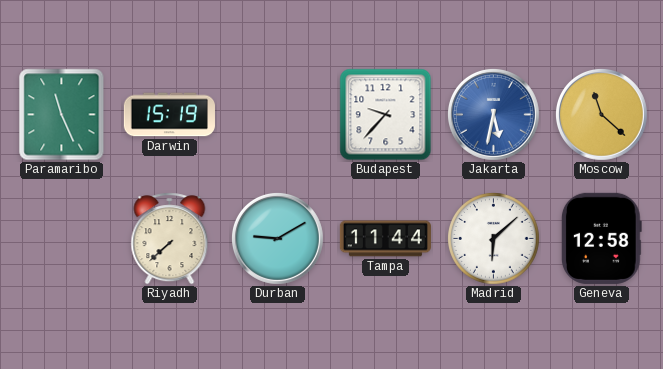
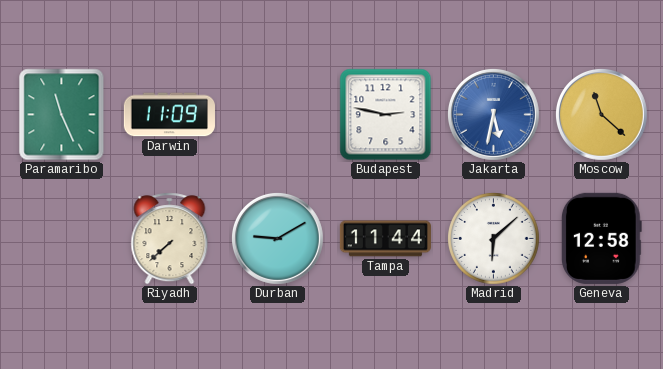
Darwin: 15:19 -> 11:09
Budapest: 9:37 -> 2:47
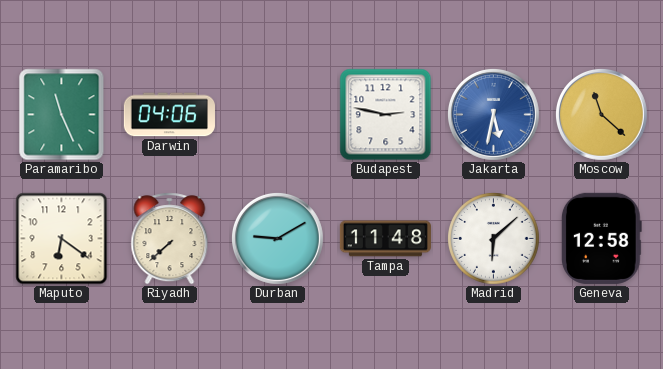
Darwin: 11:09 -> 04:06
Maputo: none -> 6:21
Tampa: 11:44 -> 11:48
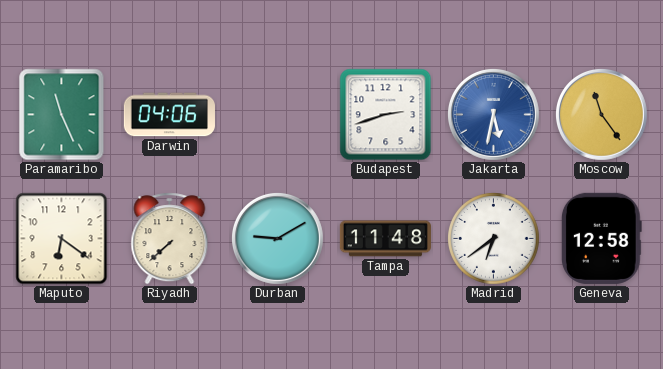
Budapest: 2:47 -> 2:42
Moscow: 11:22 -> 11:24
Madrid: 6:08 -> 6:39
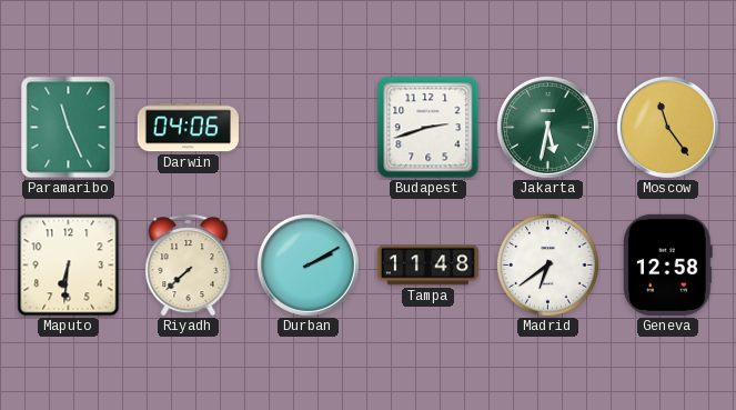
Jakarta dial: blue -> green
Maputo: 6:21 -> 6:31
Durban: 9:10 -> 2:10
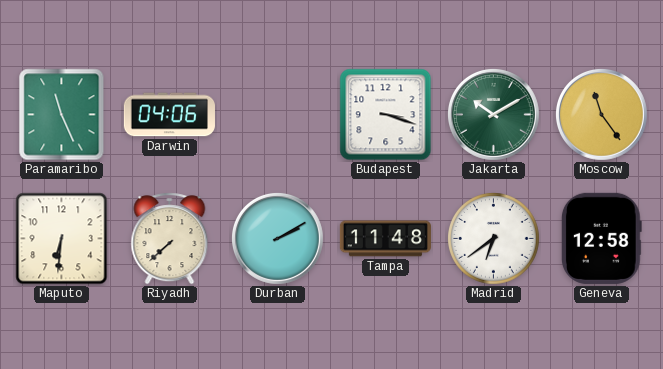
Budapest: 2:42 -> 3:18
Jakarta: 5:32 -> 10:10
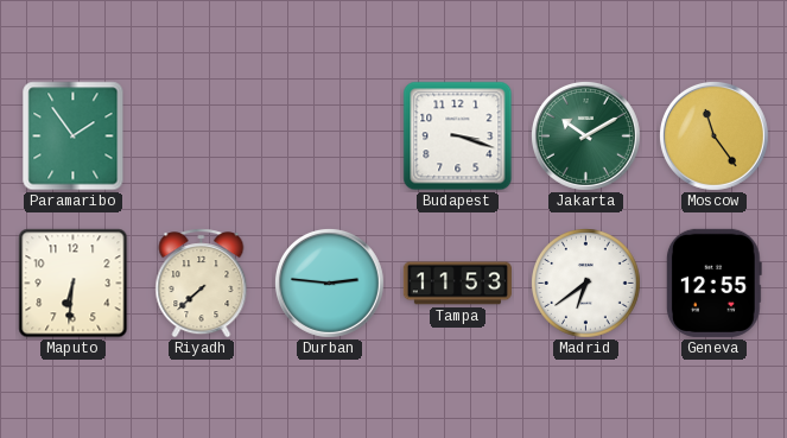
Paramaribo: 11:26 -> 1:54
Darwin: 04:06 -> none
Durban: 2:10 -> 2:46
Tampa: 11:48 -> 11:53
Geneva: 12:58 -> 12:55
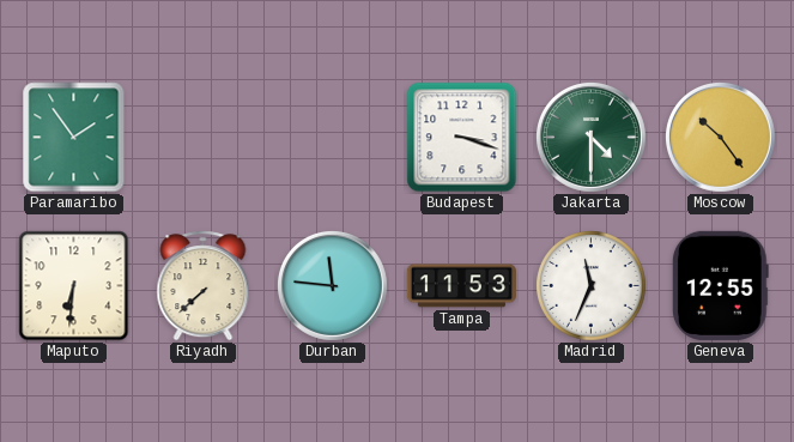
Jakarta: 10:10 -> 4:30
Moscow: 11:24 -> 10:24
Durban: 2:46 -> 11:46
Madrid: 6:39 -> 11:34
